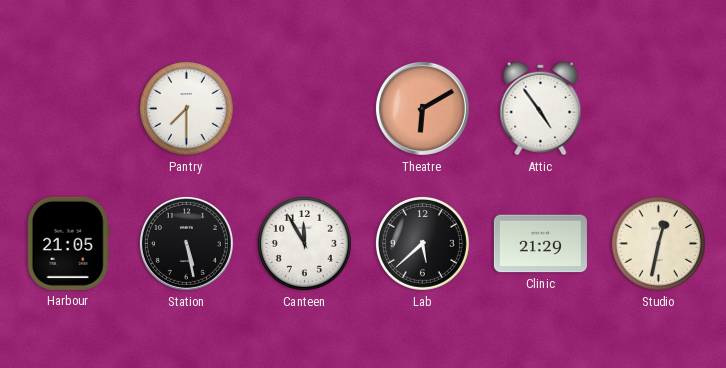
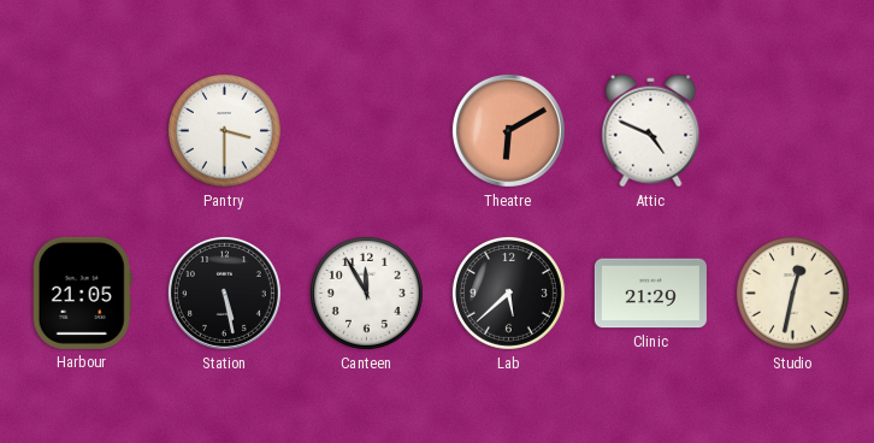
Pantry: 7:30 -> 3:30
Attic: 4:54 -> 4:49
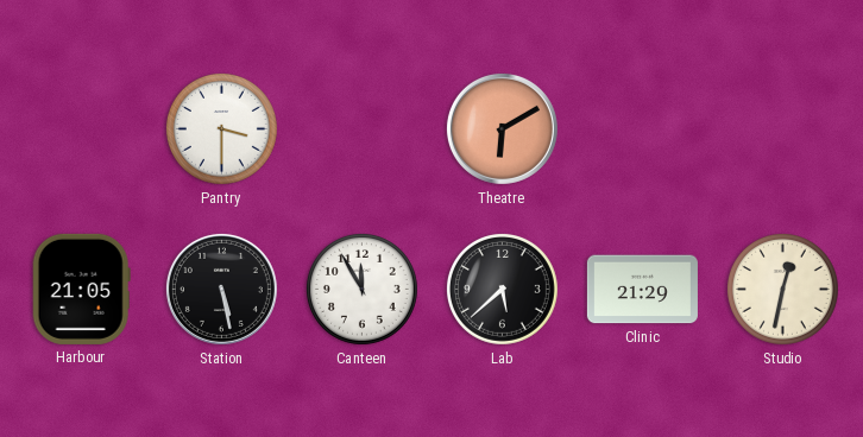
Attic: 4:49 -> none
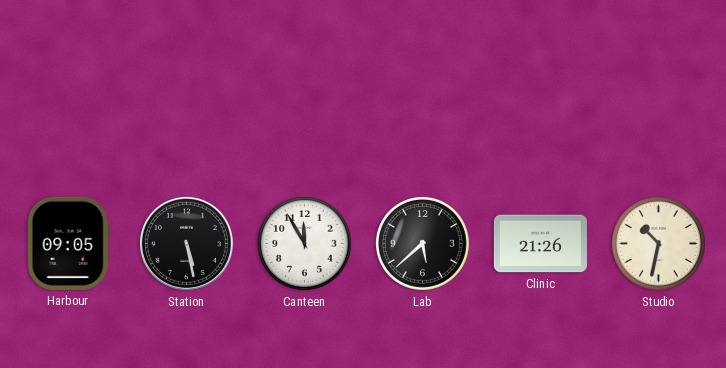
Pantry: 3:30 -> none
Theatre: 6:10 -> none
Harbour: 21:05 -> 09:05
Clinic: 21:29 -> 21:26
Studio: 12:32 -> 10:32
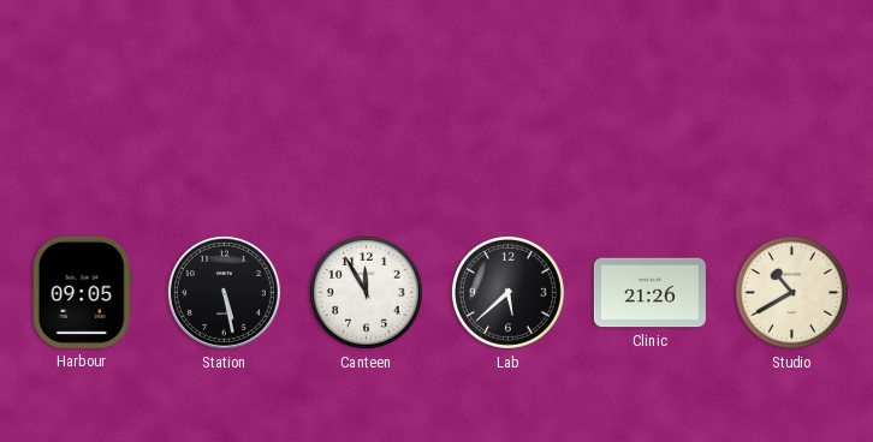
Studio: 10:32 -> 10:40
